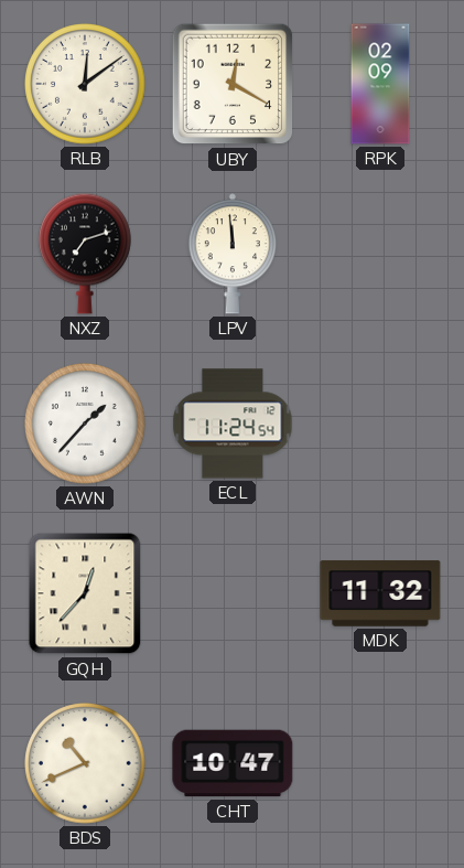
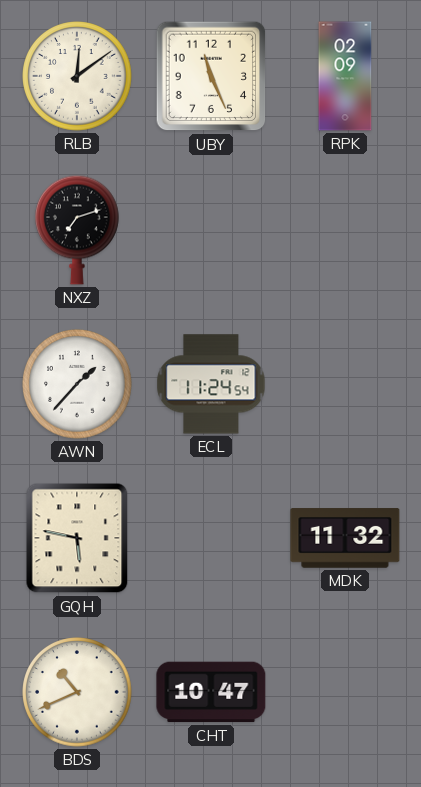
UBY: 12:20 -> 11:26
LPV: 11:59 -> none
GQH: 12:37 -> 5:47
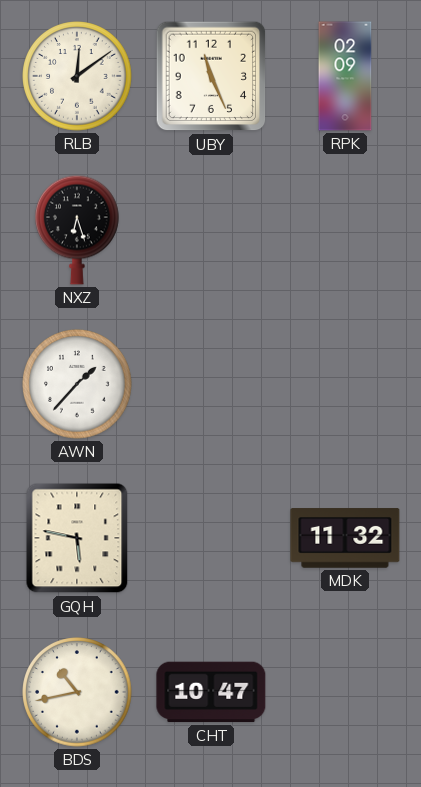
NXZ: 7:12 -> 6:27
ECL: 11:24 -> none
BDS: 10:41 -> 10:43
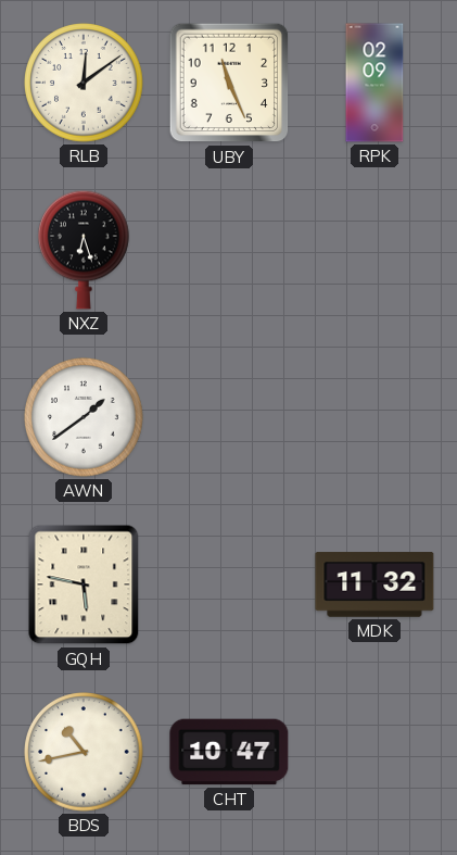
AWN: 1:37 -> 1:39
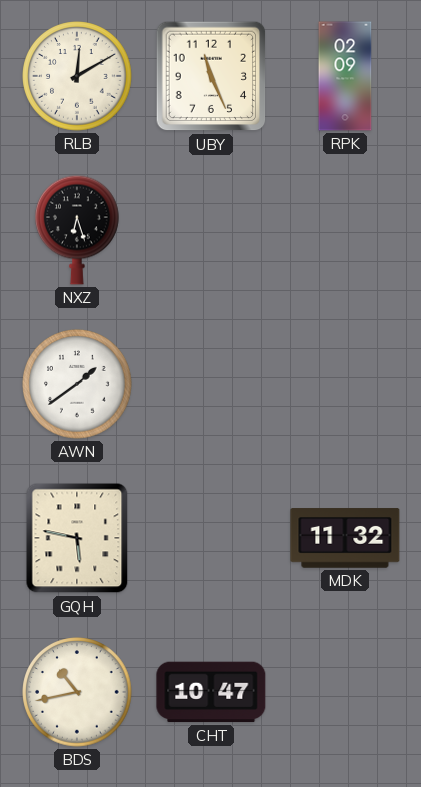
RLB: 12:09 -> 12:10
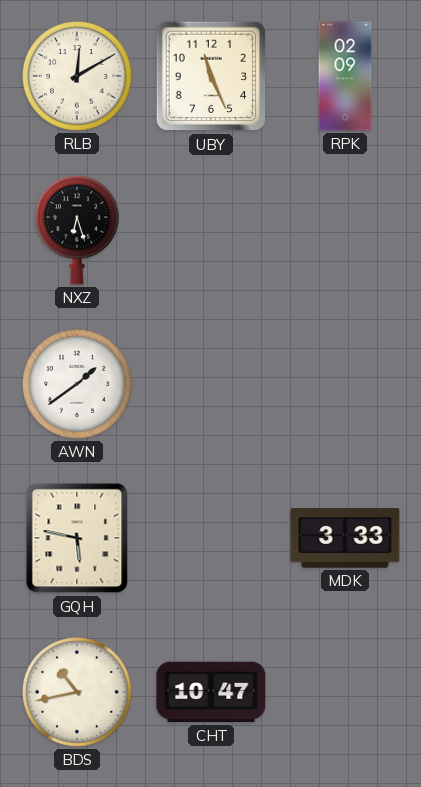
MDK: 11:32 -> 3:33
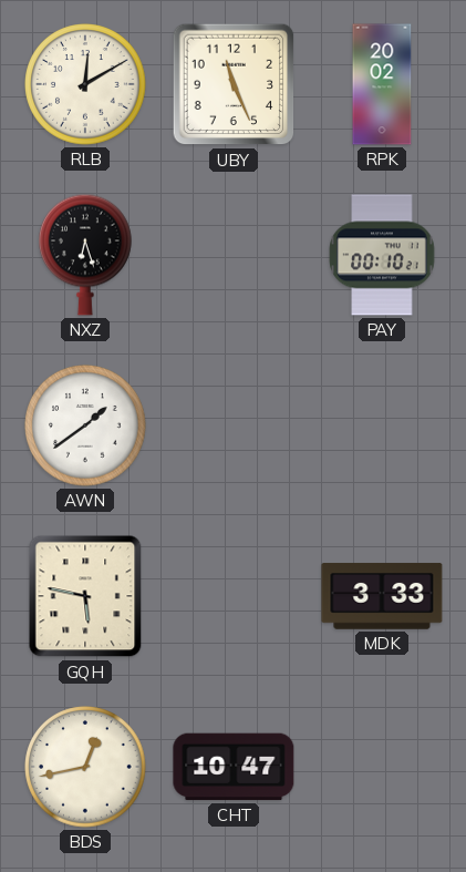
RPK: 02:09 -> 20:02
PAY: none -> 00:10
BDS: 10:43 -> 12:43
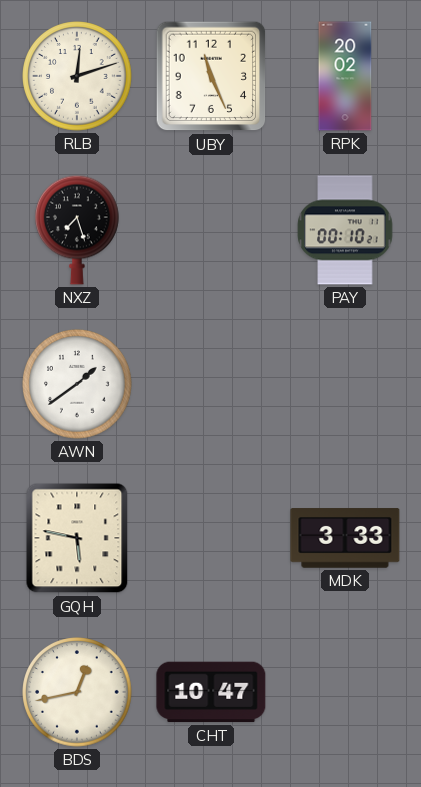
RLB: 12:10 -> 12:12
NXZ: 6:27 -> 7:27
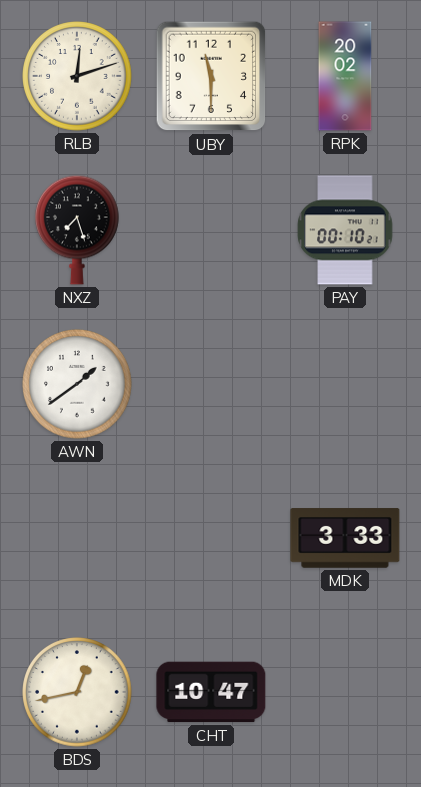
UBY: 11:26 -> 11:30
GQH: 5:47 -> none
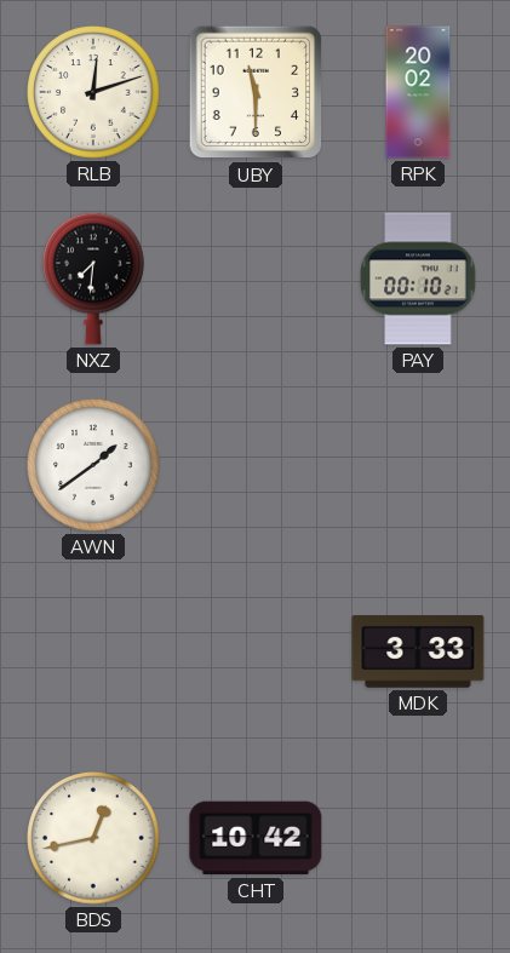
NXZ: 7:27 -> 7:31
CHT: 10:47 -> 10:42
